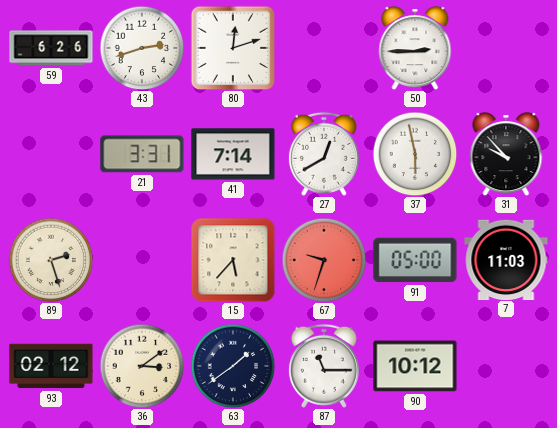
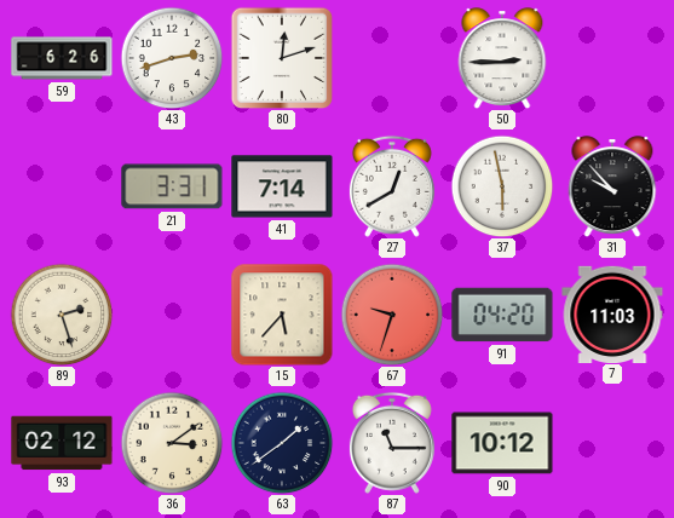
91: 05:00 -> 04:20
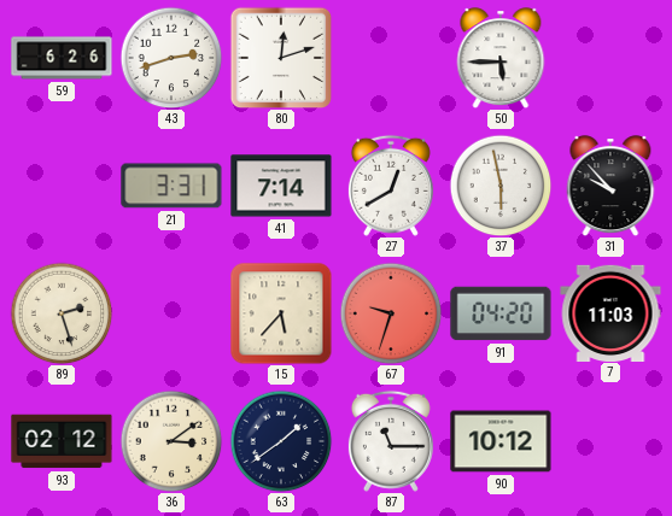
50: 2:45 -> 5:45
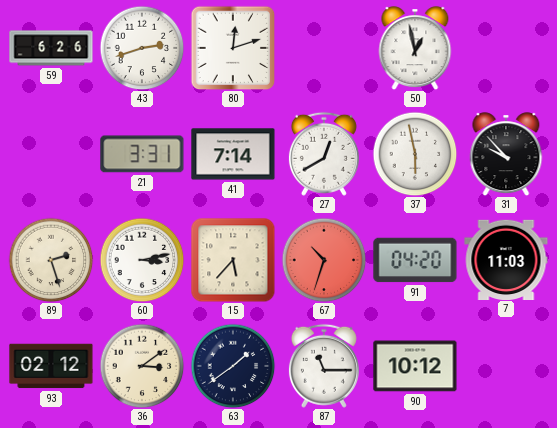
50: 5:45 -> 12:58
60: none -> 3:13
67: 9:33 -> 10:33
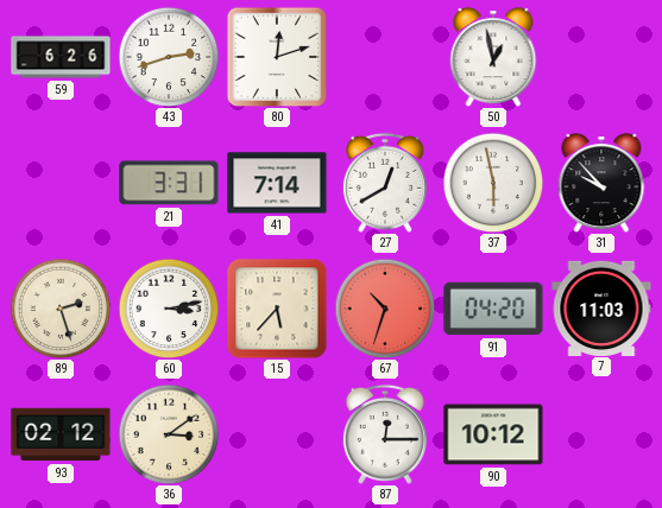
63: 1:39 -> none
87: 11:15 -> 12:15
